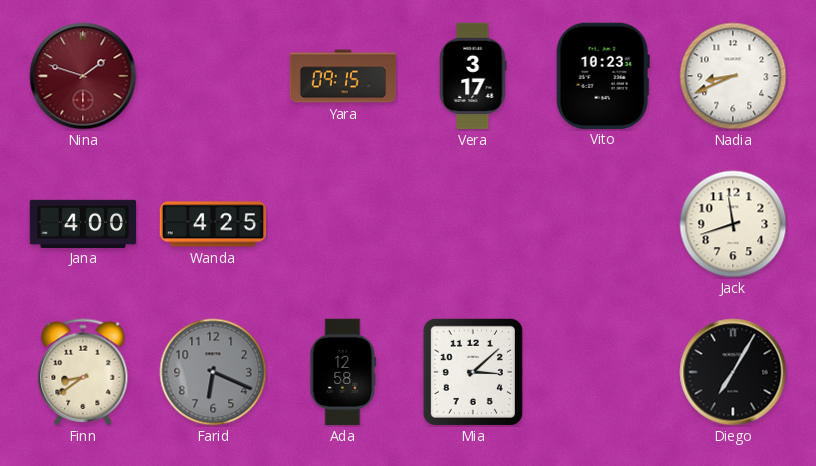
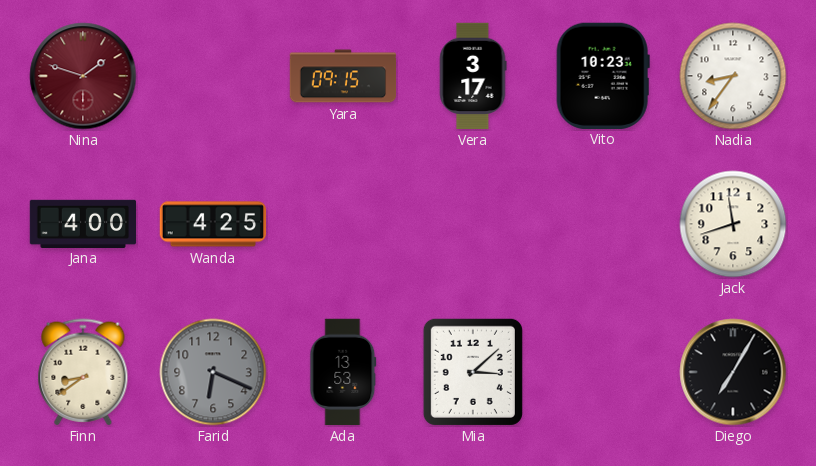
Nadia: 8:41 -> 8:36
Ada: 12:58 -> 13:53
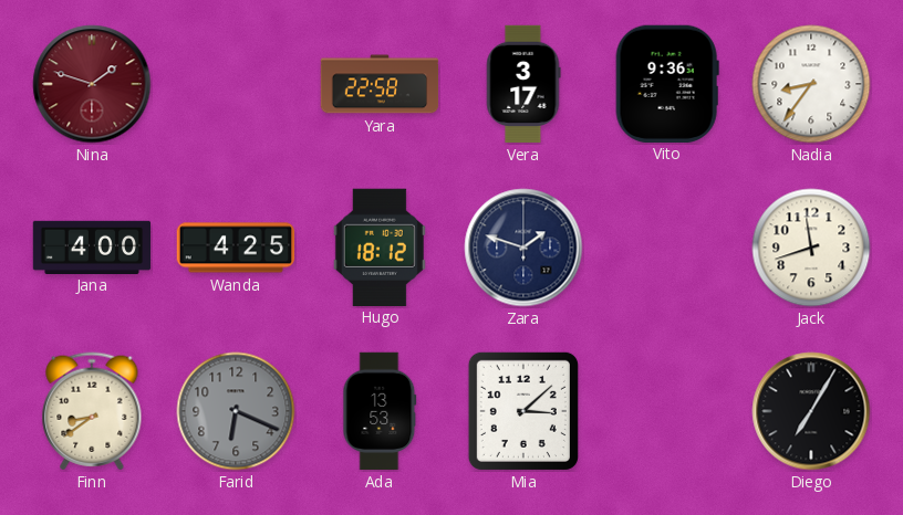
Yara: 09:15 -> 22:58
Vito: 10:23 -> 9:36
Hugo: none -> 18:12
Zara: none -> 1:48
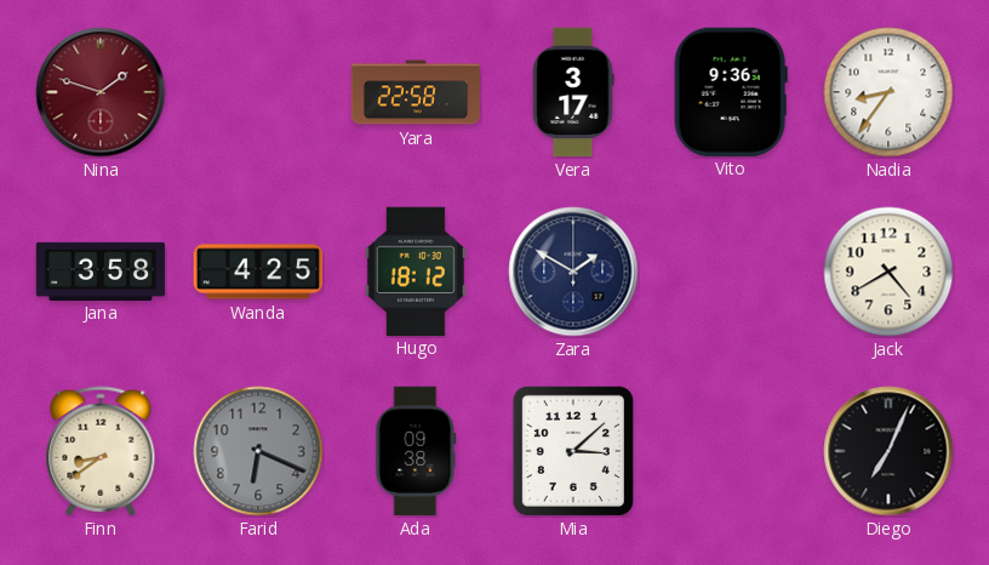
Jana: 4:00 -> 3:58
Zara: 1:48 -> 1:50
Jack: 11:42 -> 4:40
Ada: 13:53 -> 09:38
Diego: 7:05 -> 7:04
